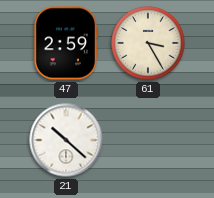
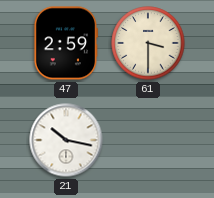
61: 3:25 -> 3:30
21: 10:22 -> 10:17
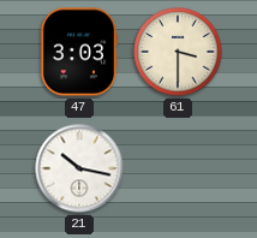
47: 2:59 -> 3:03
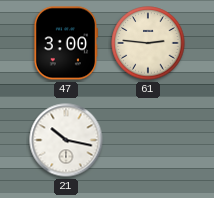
47: 3:03 -> 3:00
61: 3:30 -> 2:46
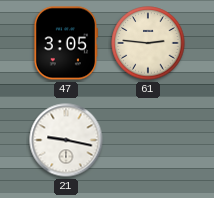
47: 3:00 -> 3:05
21: 10:17 -> 9:17
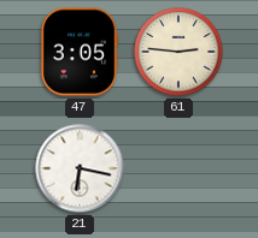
21: 9:17 -> 6:17
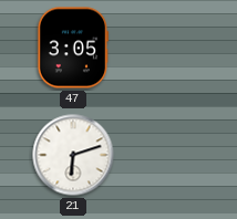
61: 2:46 -> none
21: 6:17 -> 6:12
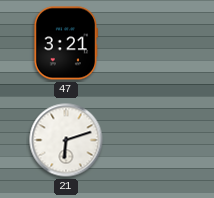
47: 3:05 -> 3:21
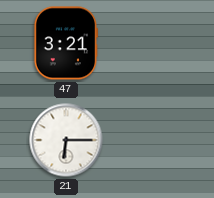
21: 6:12 -> 6:15
